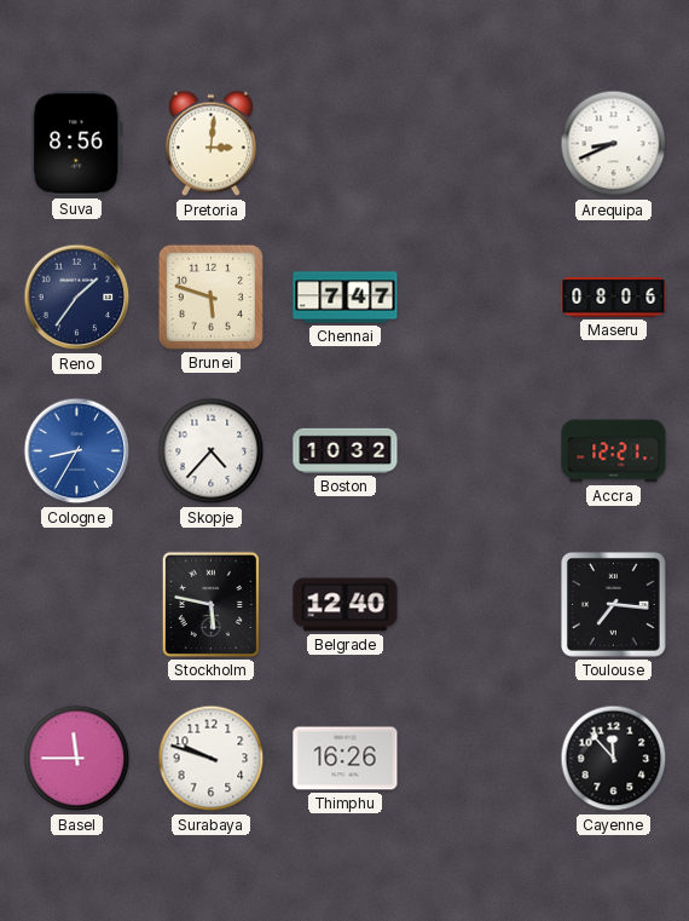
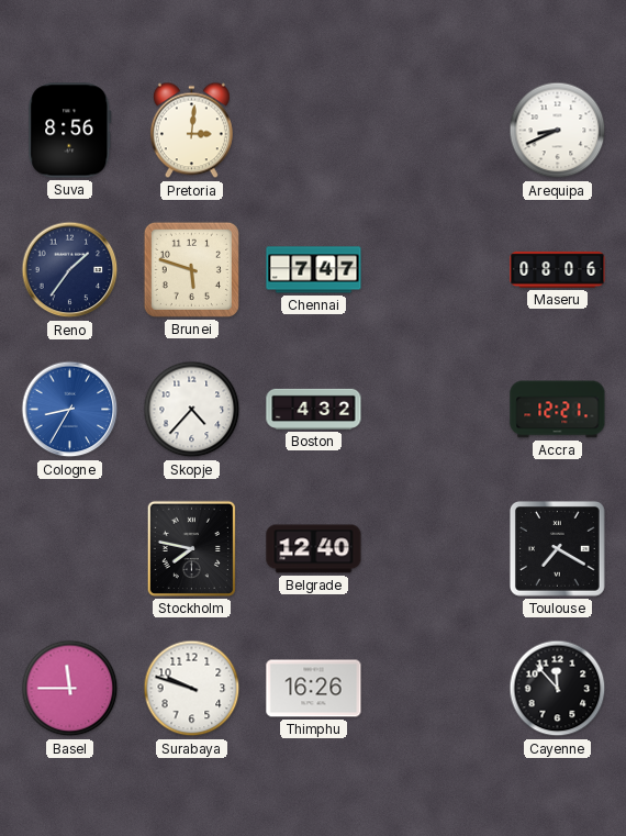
Boston: 10:32 -> 4:32
Stockholm: 5:47 -> 7:47
Toulouse: 7:16 -> 7:20
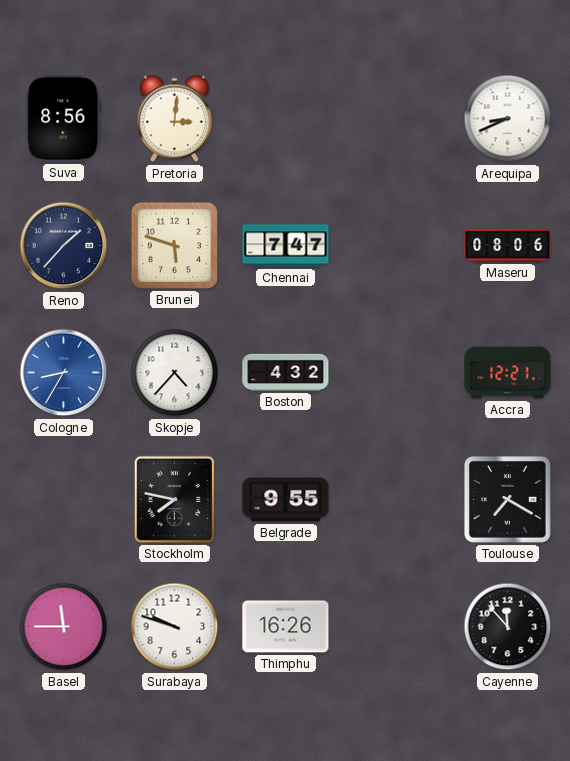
Reno: 1:36 -> 1:37
Belgrade: 12:40 -> 9:55
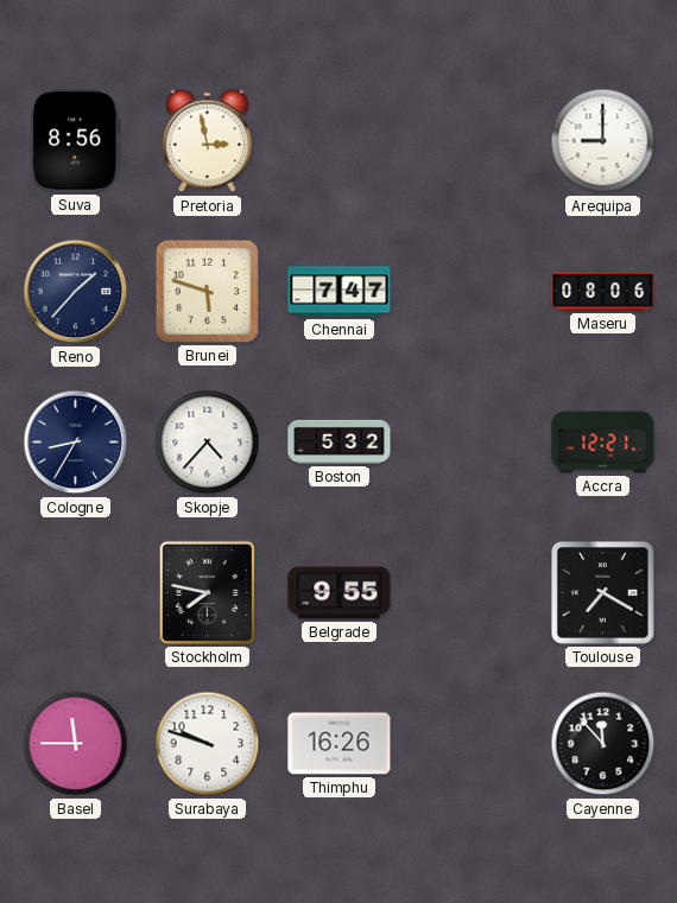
Pretoria: 3:01 -> 2:58
Arequipa: 8:41 -> 9:00
Cologne dial: blue -> navy
Boston: 4:32 -> 5:32
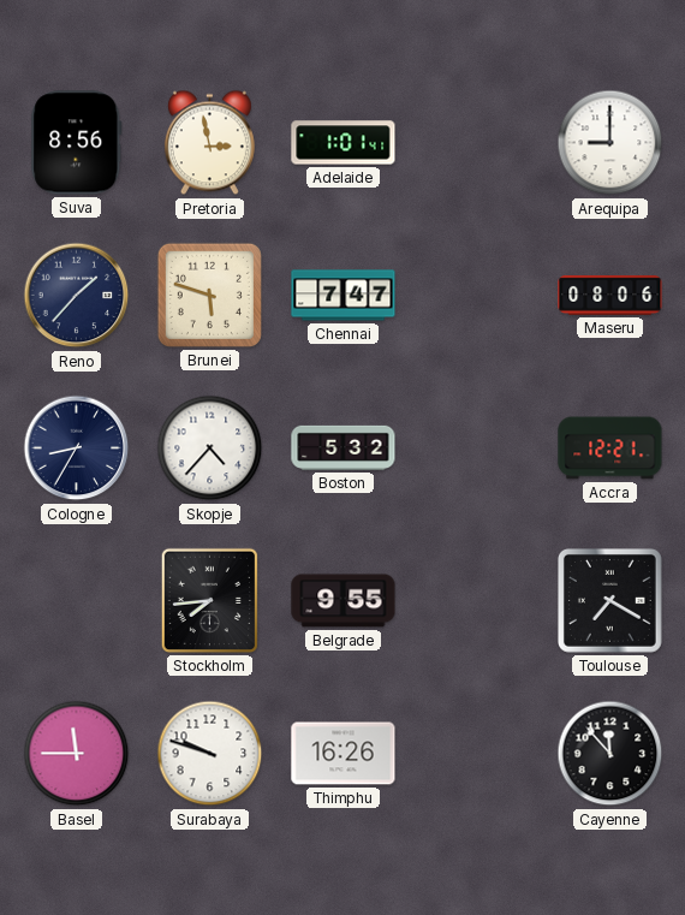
Adelaide: none -> 1:01
Stockholm: 7:47 -> 7:44
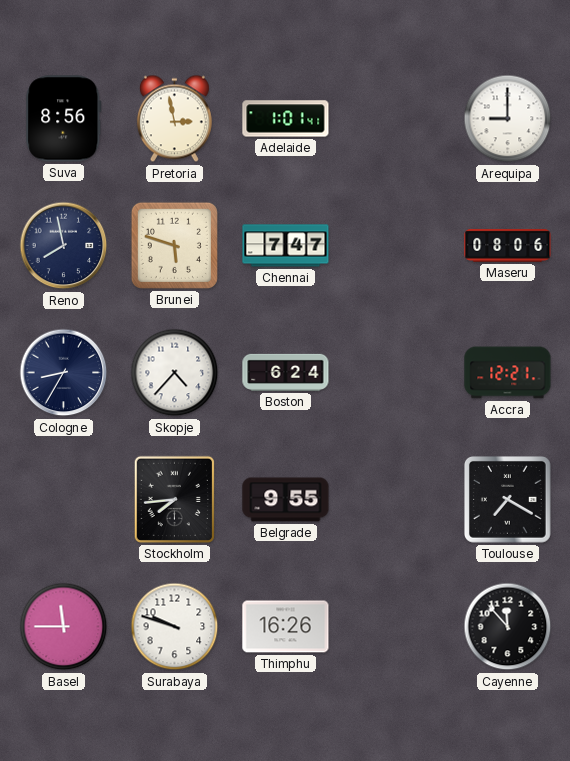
Reno: 1:37 -> 7:58
Boston: 5:32 -> 6:24
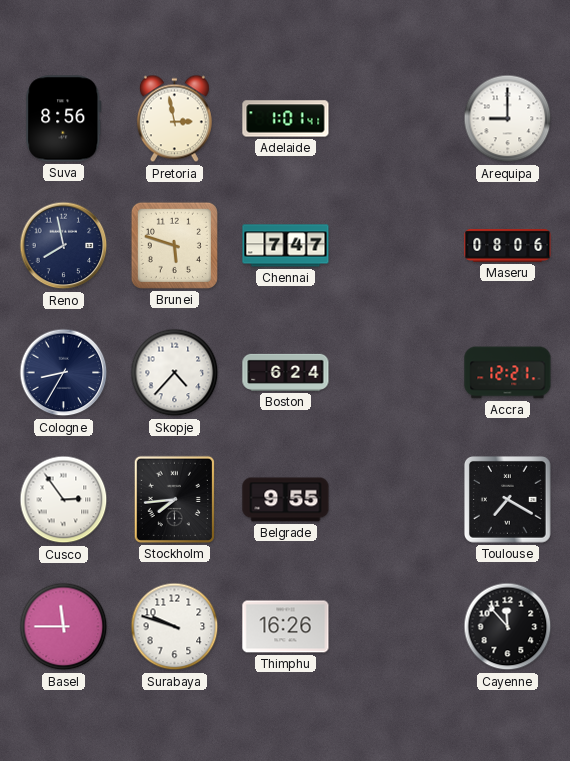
Cusco: none -> 2:54
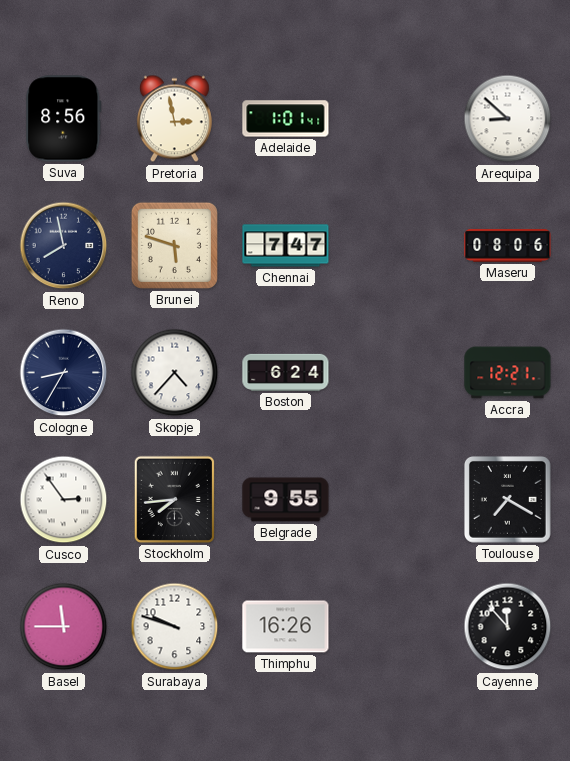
Arequipa: 9:00 -> 8:52
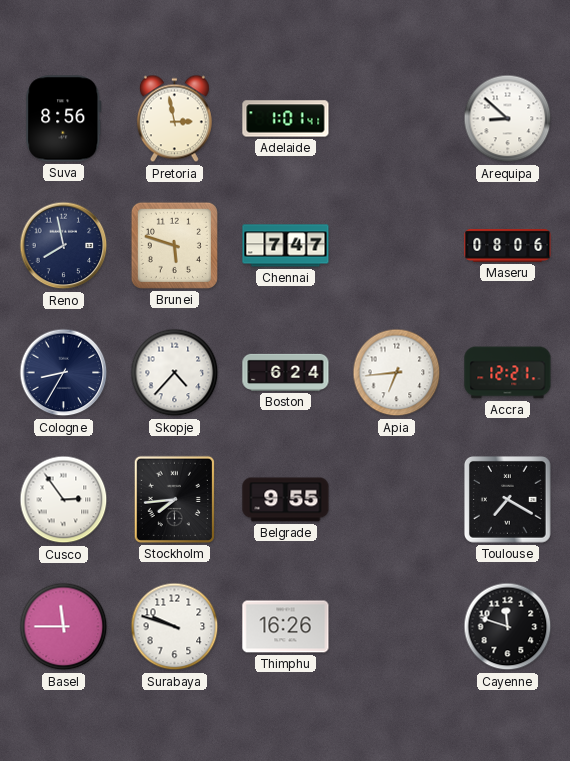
Apia: none -> 6:44
Cayenne: 11:53 -> 11:48
